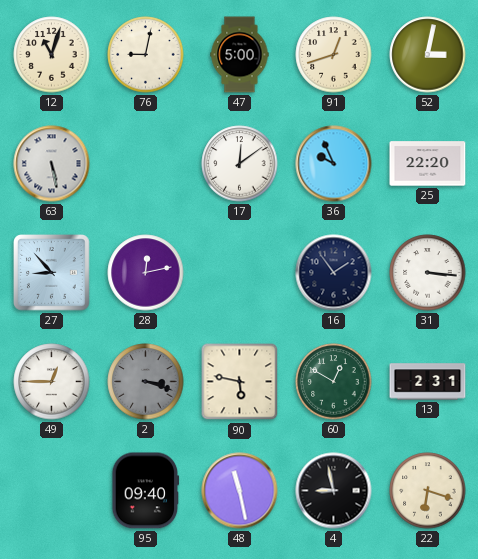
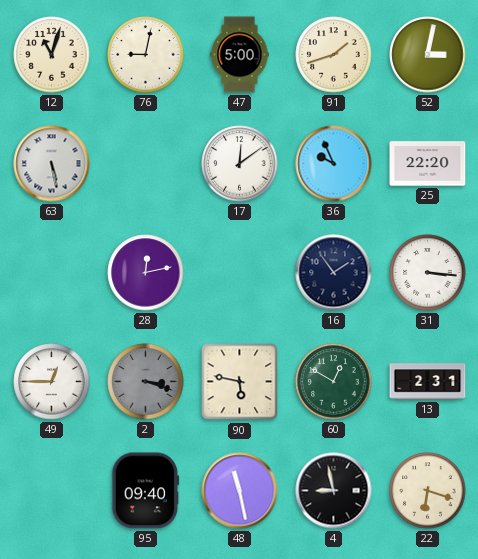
91: 12:42 -> 1:42
27: 8:53 -> none
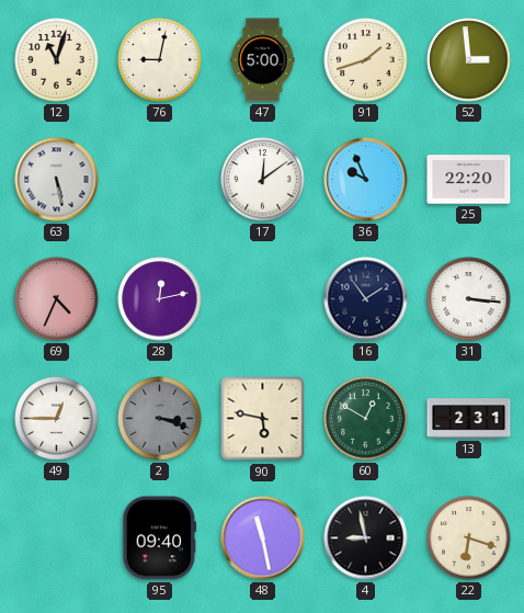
52: 3:02 -> 2:59
69: none -> 4:34
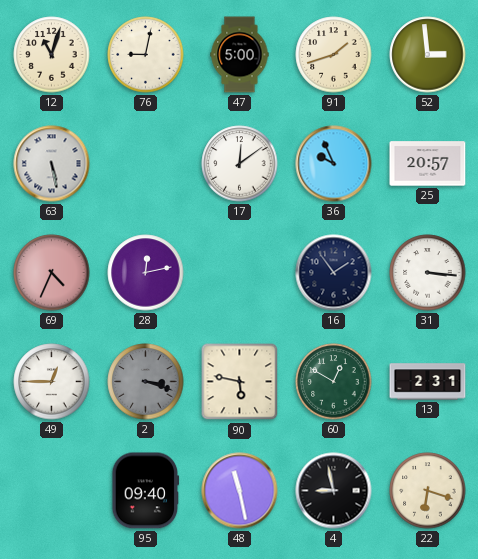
25: 22:20 -> 20:57
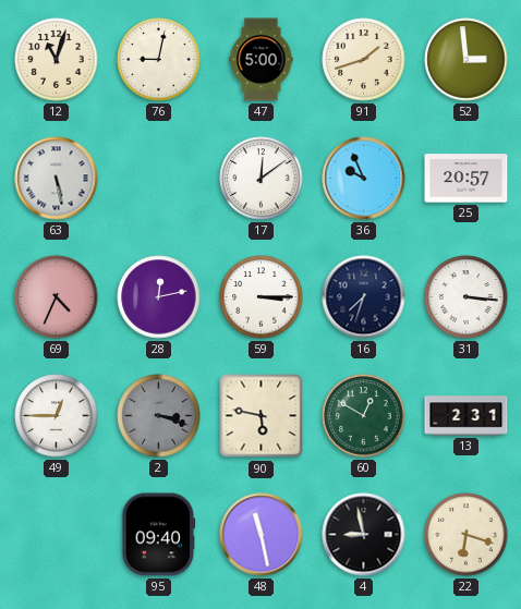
59: none -> 3:15
16: 1:54 -> 7:33
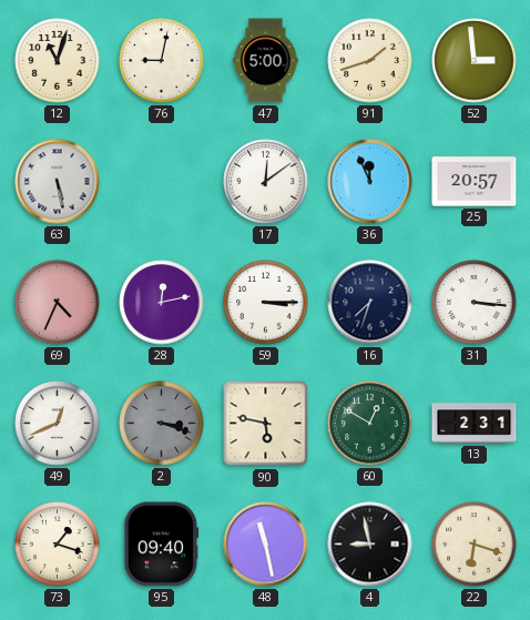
36: 9:56 -> 11:56
49: 12:45 -> 12:41
73: none -> 1:18
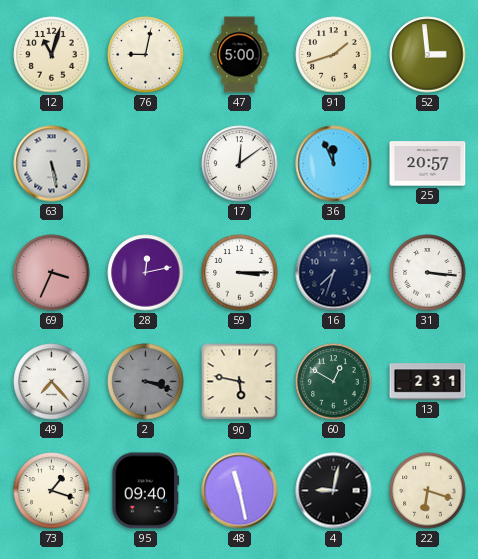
69: 4:34 -> 3:34
49: 12:41 -> 7:23
4: 8:58 -> 9:02
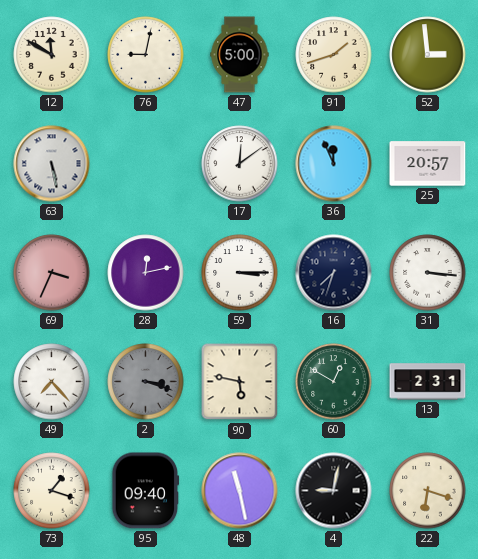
12: 11:03 -> 11:50
